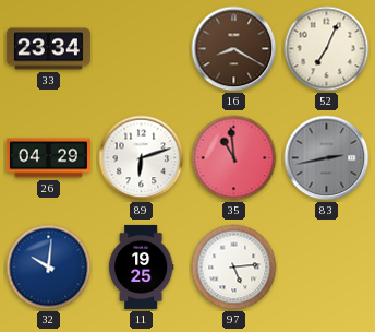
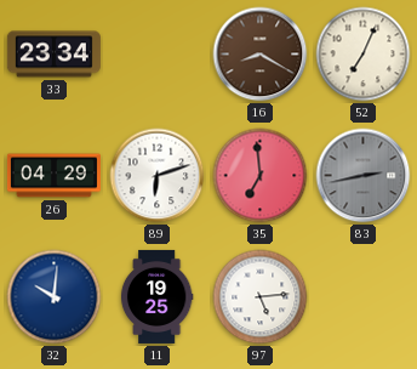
35: 10:59 -> 6:59
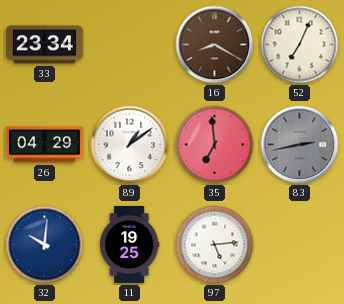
89: 6:12 -> 1:09
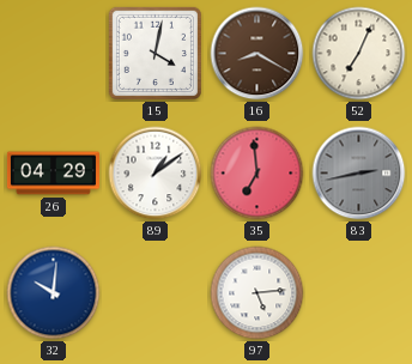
33: 23:34 -> none
15: none -> 4:02
11: 19:25 -> none
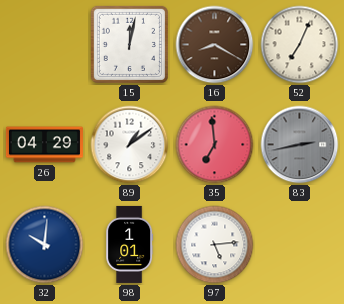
15: 4:02 -> 12:02
98: none -> 1:01
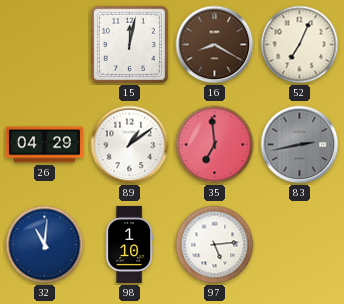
32: 10:01 -> 11:01
98: 1:01 -> 1:10
